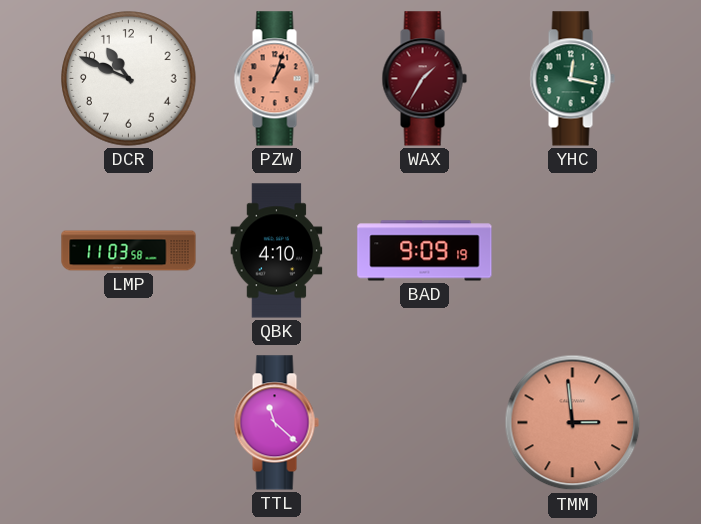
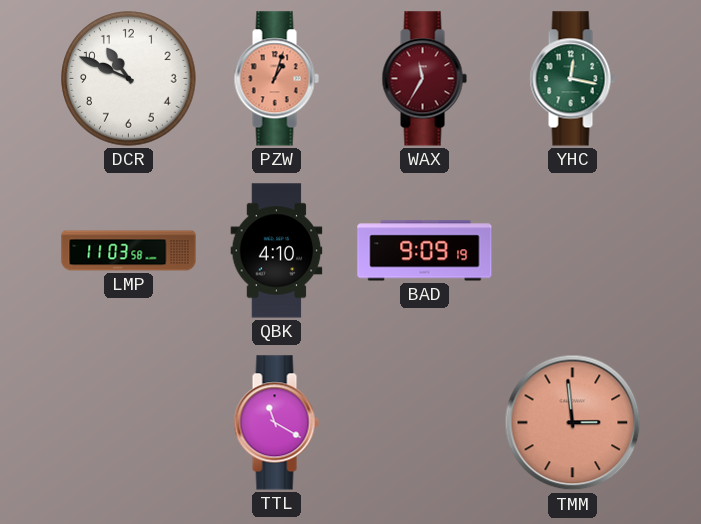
WAX: 1:35 -> 11:35
TTL: 11:22 -> 11:20
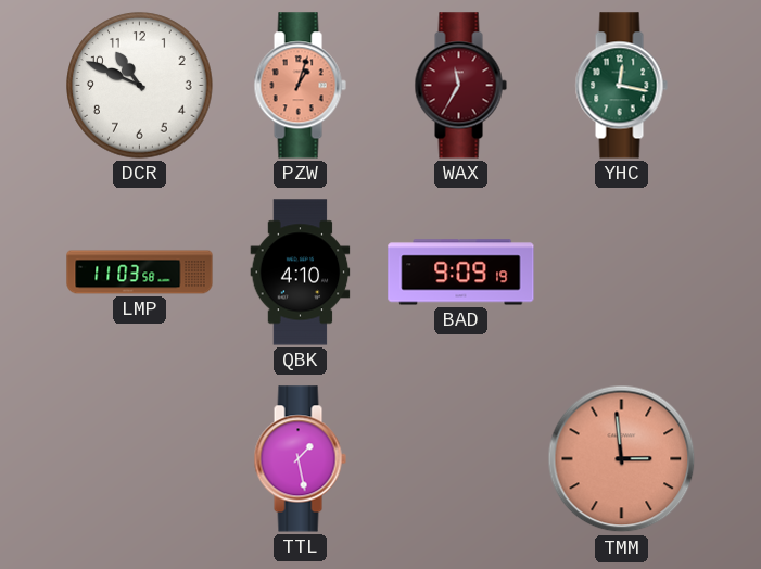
TTL: 11:20 -> 1:28
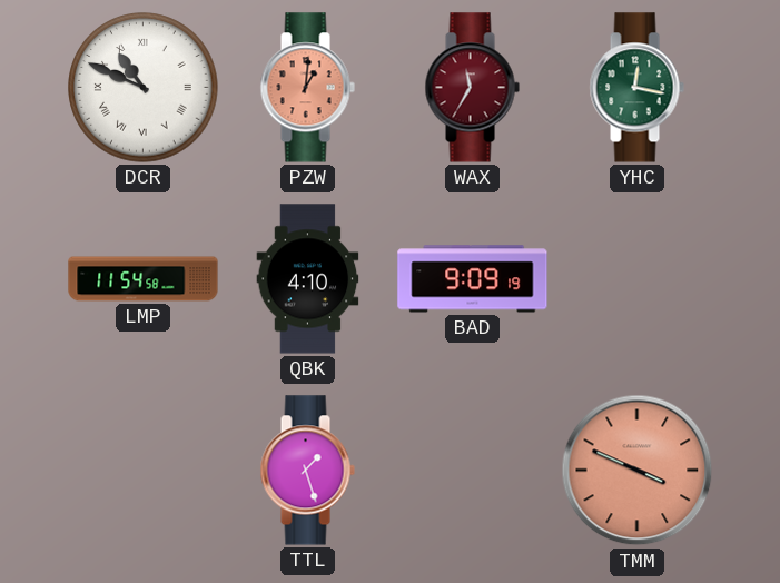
DCR numerals: Arabic -> Roman
PZW: 1:03 -> 1:01
LMP: 11:03 -> 11:54
TTL: 1:28 -> 1:27
TMM: 2:59 -> 3:49
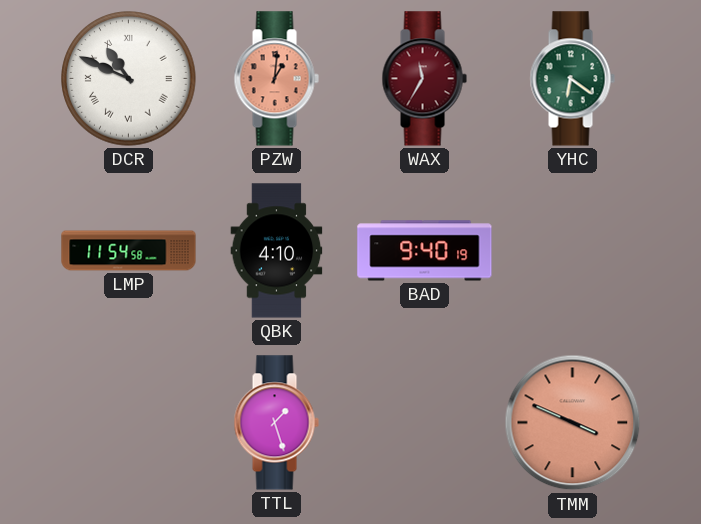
YHC: 12:17 -> 6:21
BAD: 9:09 -> 9:40
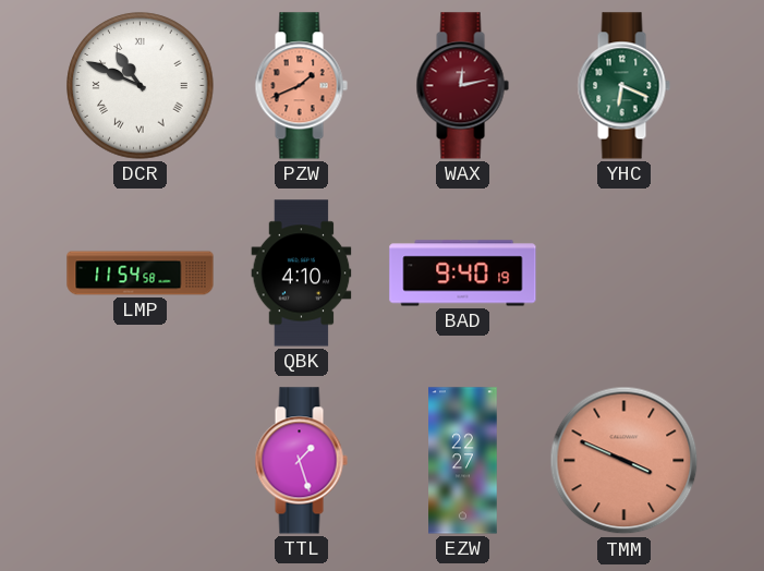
PZW: 1:01 -> 1:41
WAX: 11:35 -> 12:13
YHC: 6:21 -> 6:19
EZW: none -> 22:27
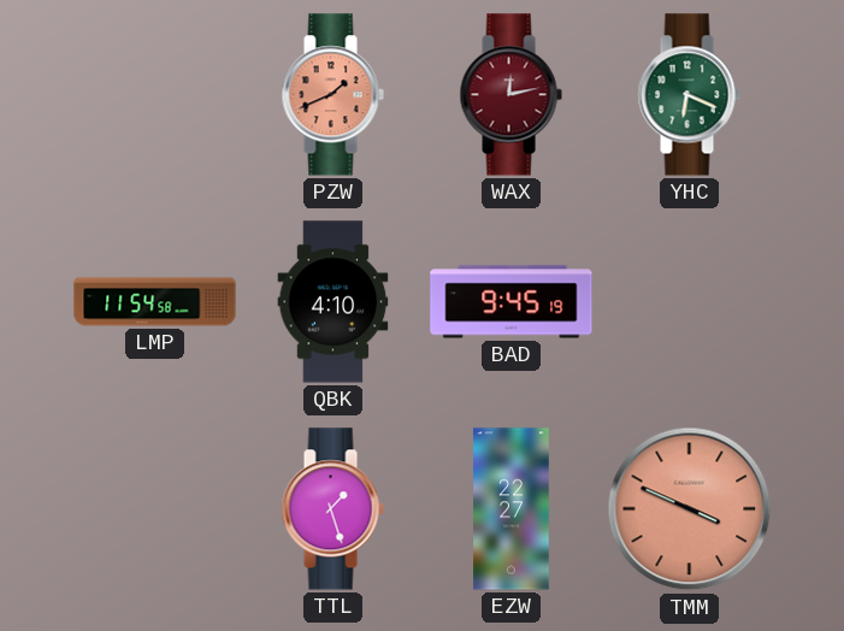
DCR: 10:49 -> none
BAD: 9:40 -> 9:45
